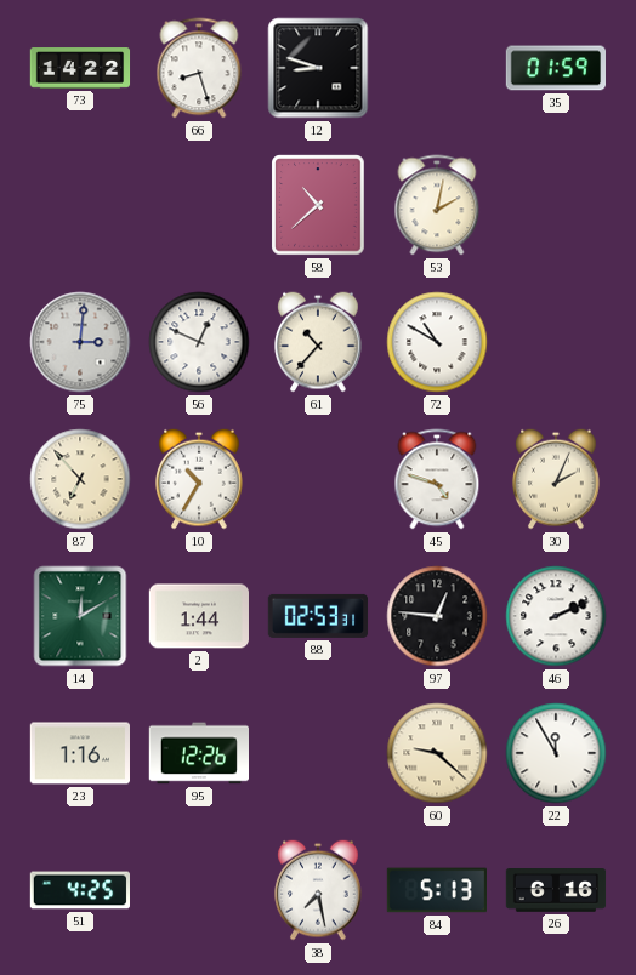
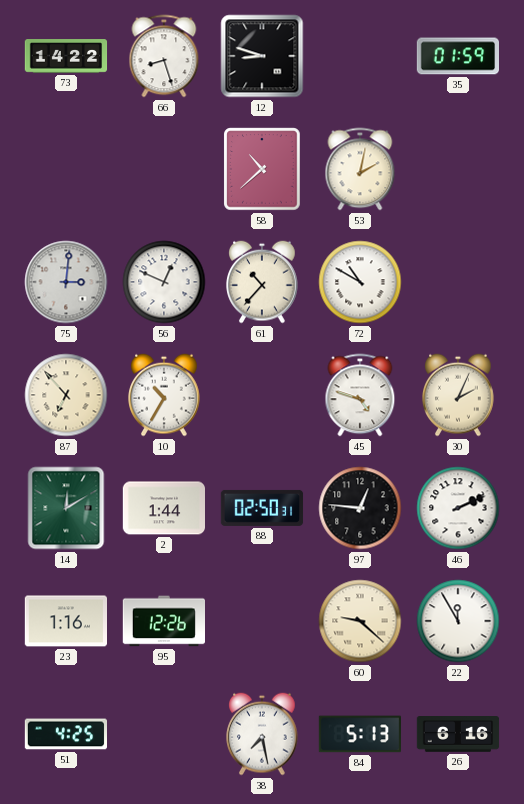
88: 02:53 -> 02:50
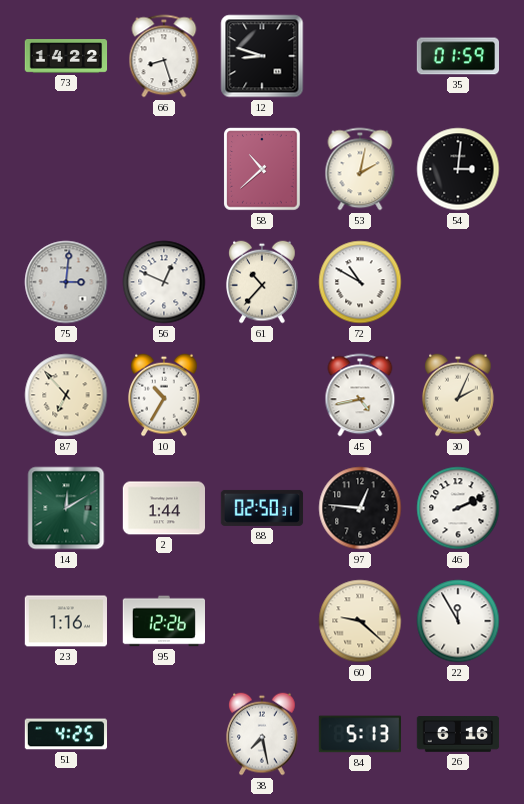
54: none -> 3:01
45: 4:48 -> 4:43
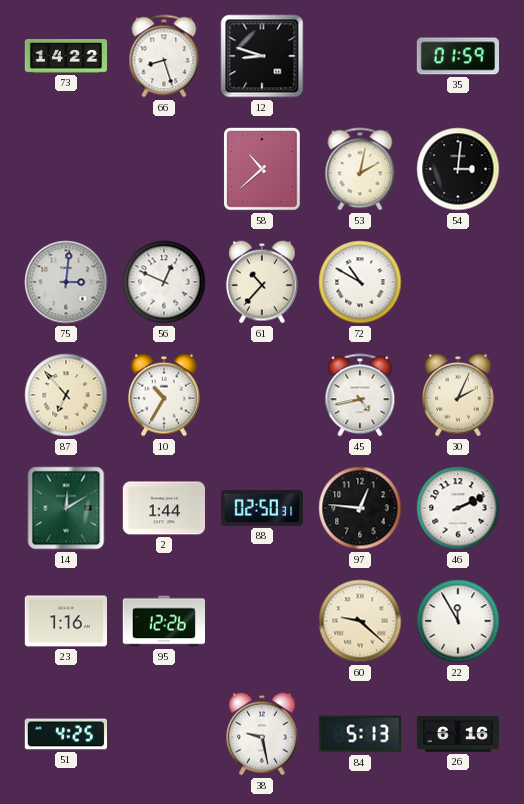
38: 7:28 -> 9:28
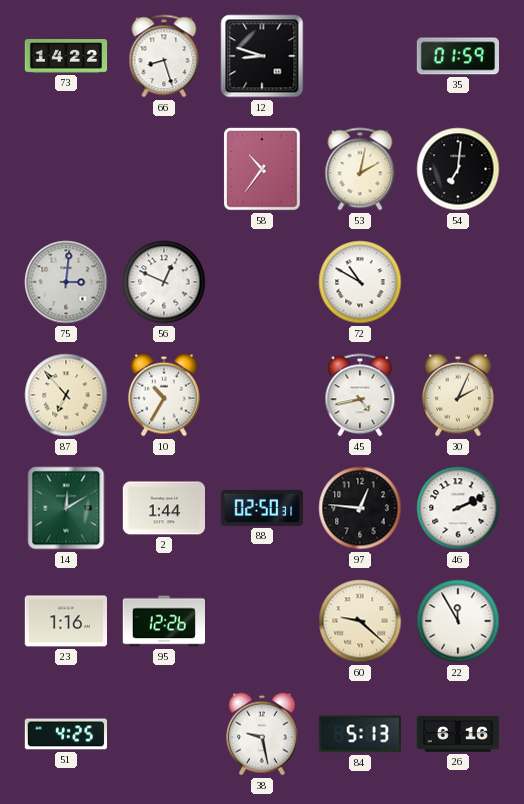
58: 10:38 -> 10:36
54: 3:01 -> 7:01
61: 10:37 -> none
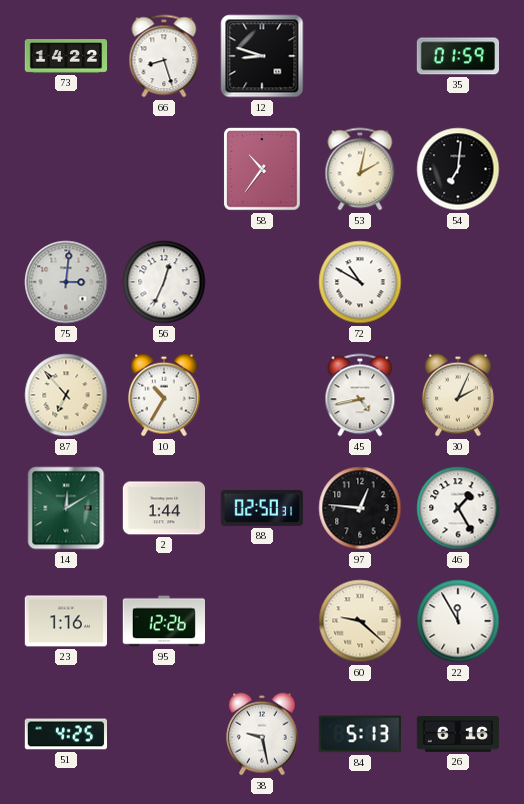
56: 12:49 -> 12:34
46: 2:11 -> 1:25
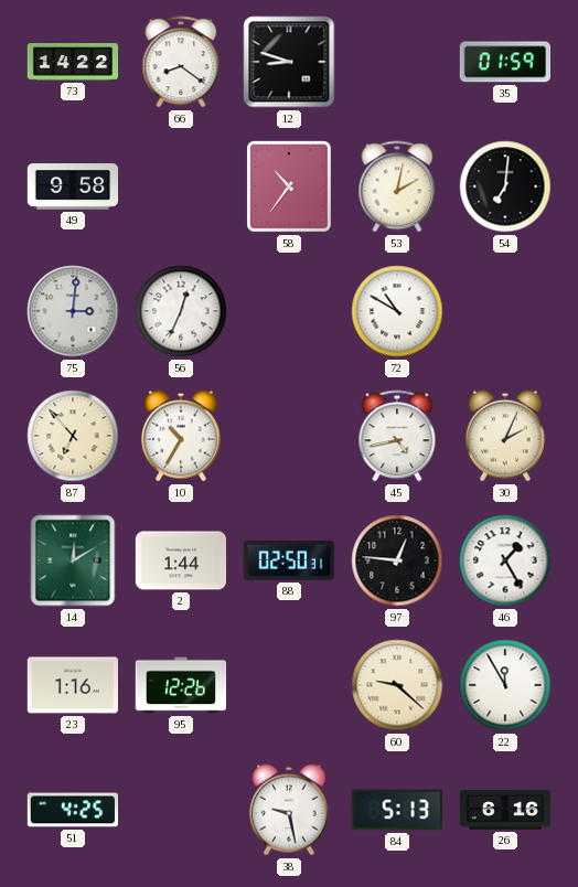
66: 8:27 -> 8:21
49: none -> 9:58
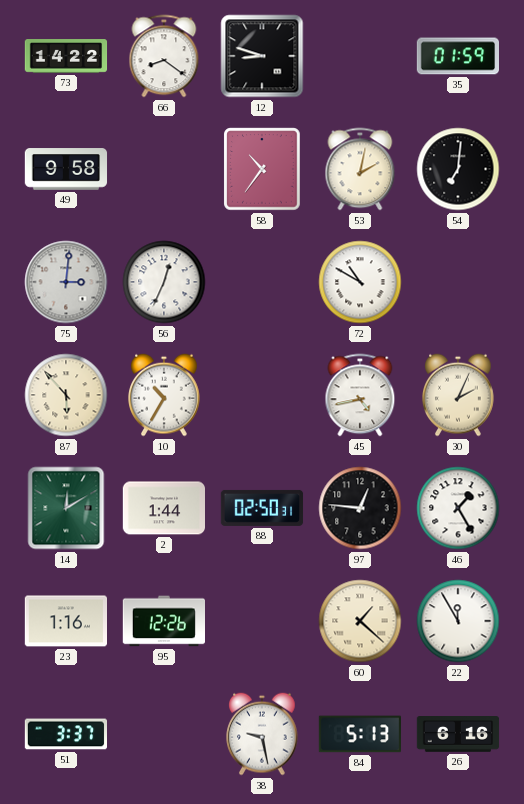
87: 6:53 -> 5:53
60: 9:22 -> 1:22
51: 4:25 -> 3:37
